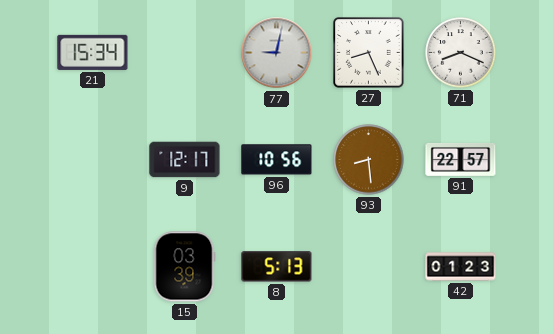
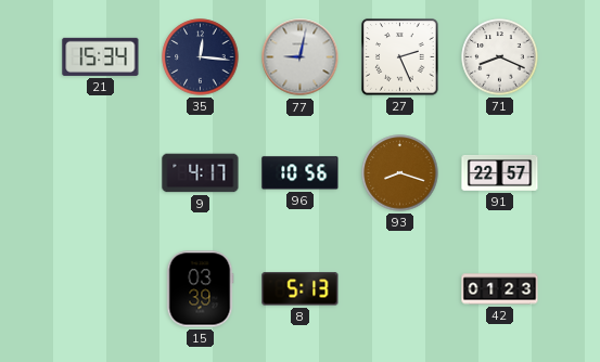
35: none -> 12:16
27: 8:26 -> 2:26
9: 12:17 -> 4:17
93: 8:29 -> 8:18
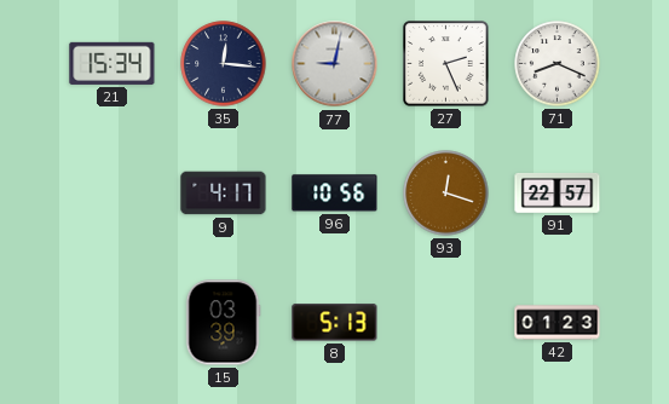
93: 8:18 -> 12:18
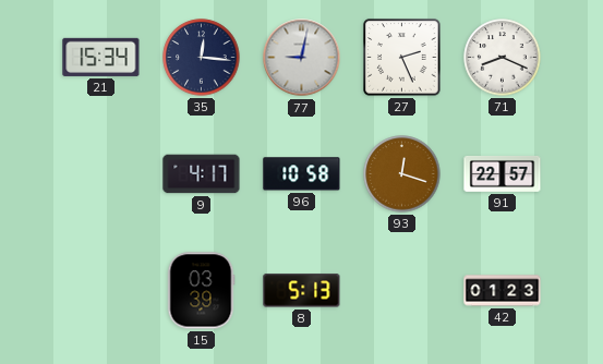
96: 10:56 -> 10:58
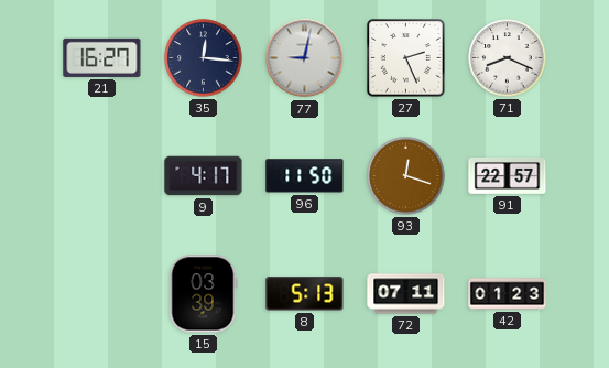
21: 15:34 -> 16:27
96: 10:58 -> 11:50
72: none -> 07:11
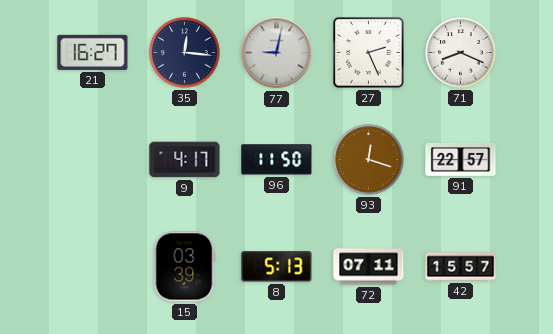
42: 01:23 -> 15:57
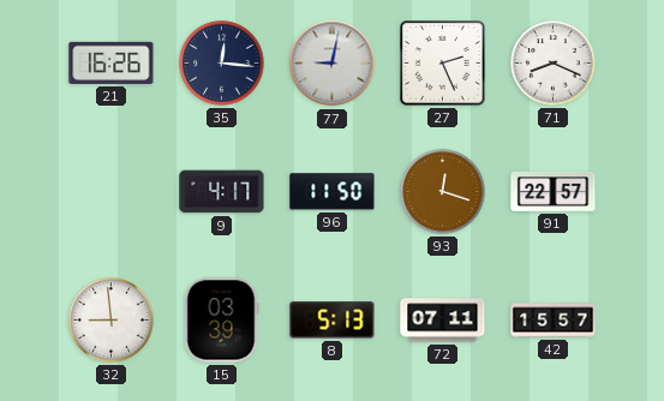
21: 16:27 -> 16:26
32: none -> 8:59
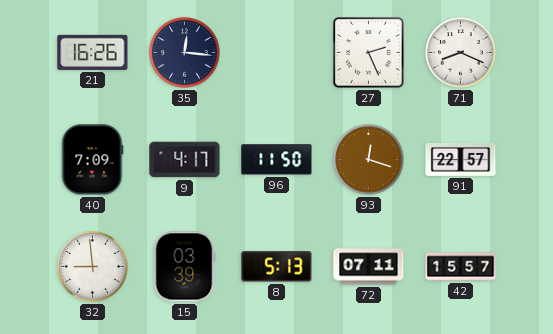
77: 9:02 -> none
40: none -> 7:09
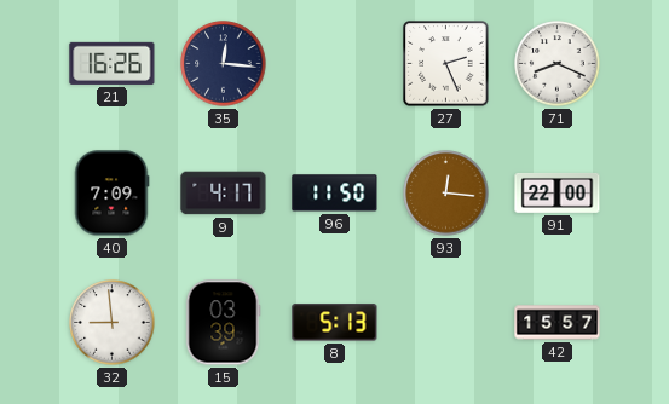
93: 12:18 -> 12:16
91: 22:57 -> 22:00
72: 07:11 -> none
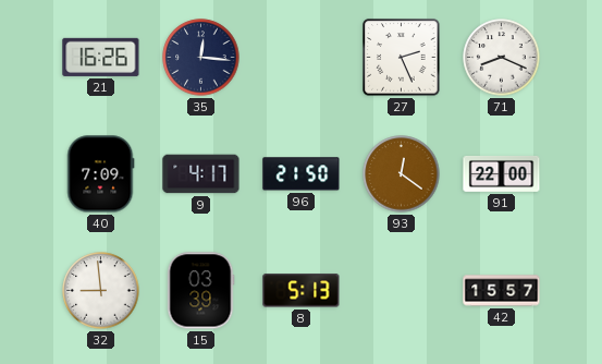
96: 11:50 -> 21:50
93: 12:16 -> 12:21
